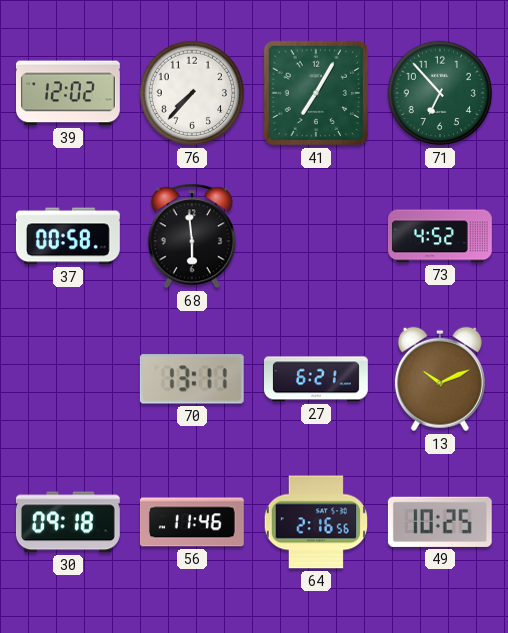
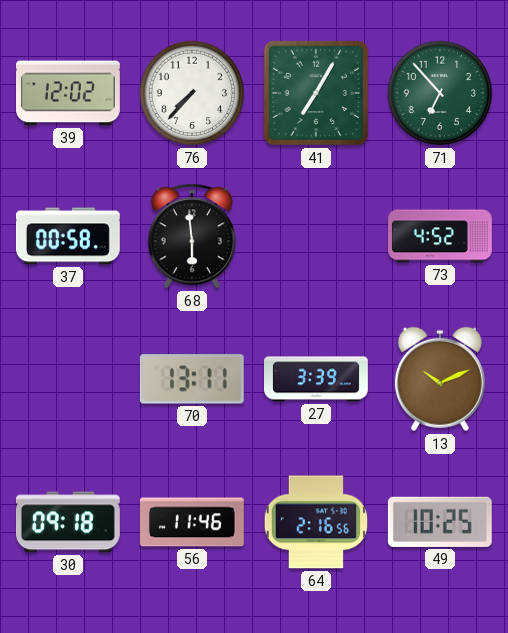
27: 6:21 -> 3:39
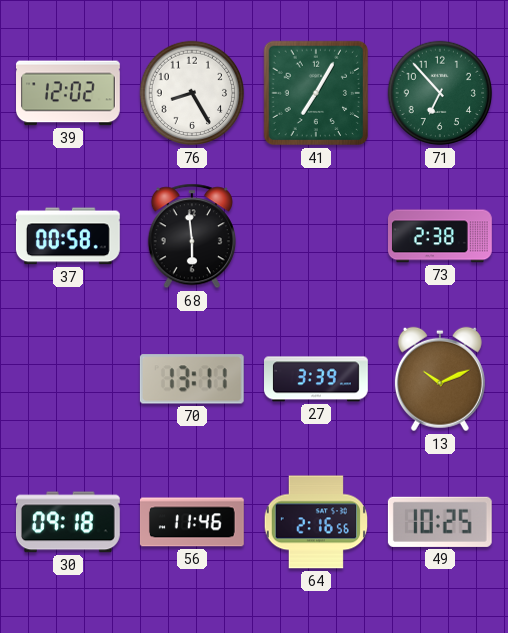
76: 7:37 -> 8:25
73: 4:52 -> 2:38
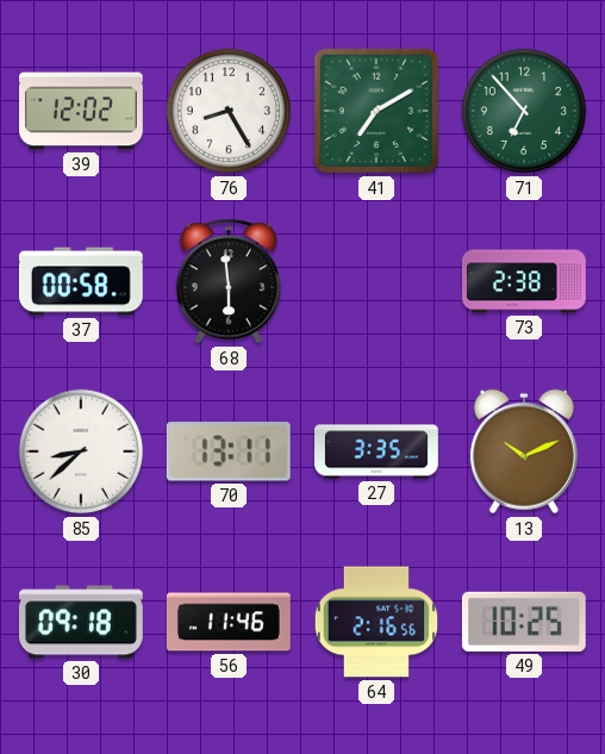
41: 7:05 -> 7:10
85: none -> 8:38
27: 3:39 -> 3:35
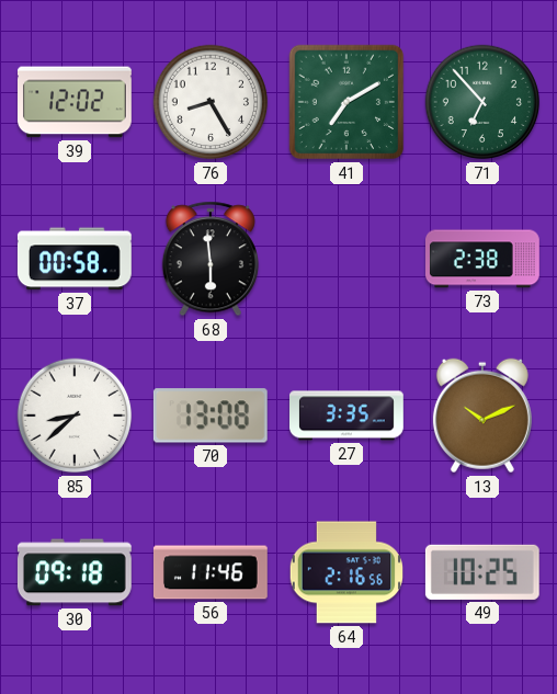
70: 13:11 -> 13:08
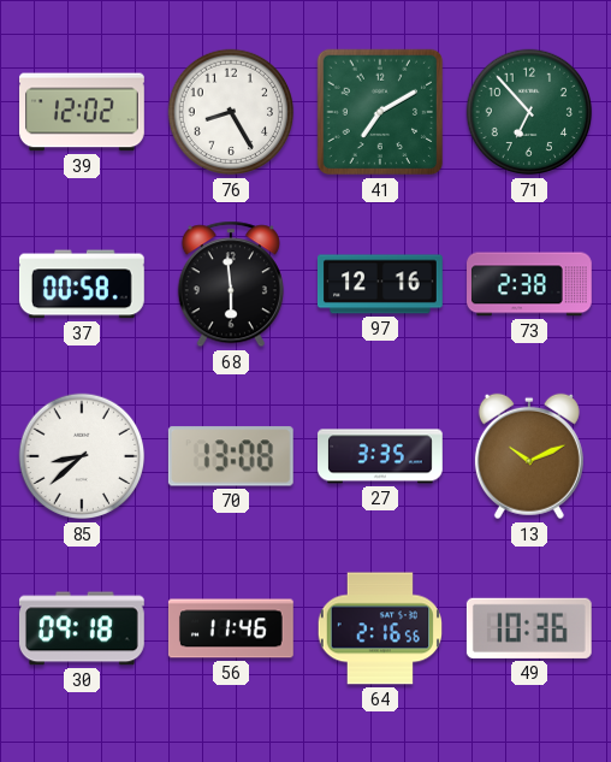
97: none -> 12:16
49: 10:25 -> 10:36
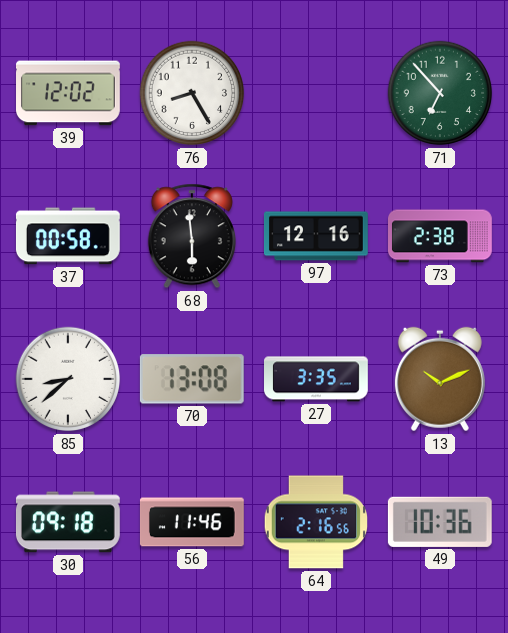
41: 7:10 -> none
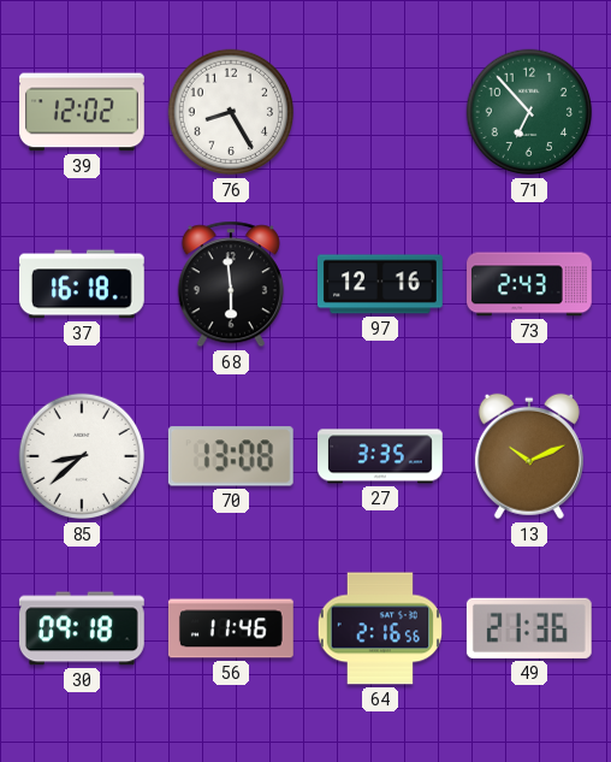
37: 00:58 -> 16:18
73: 2:38 -> 2:43
49: 10:36 -> 21:36
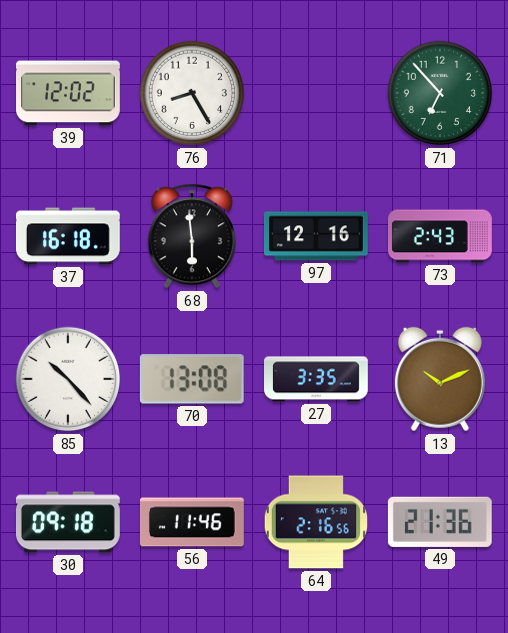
85: 8:38 -> 10:23
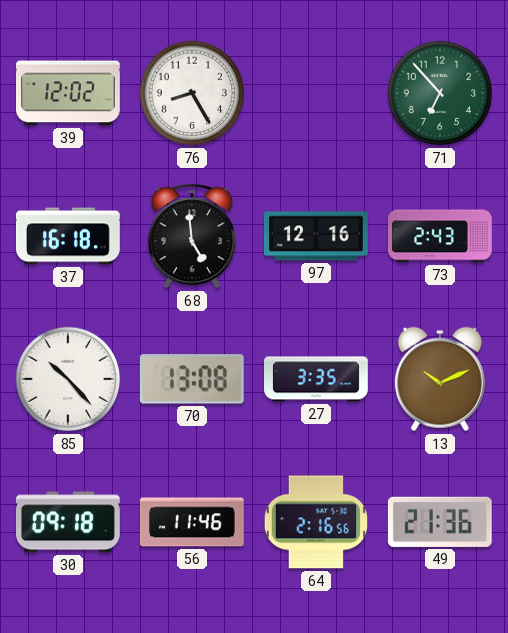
68: 5:59 -> 4:59
